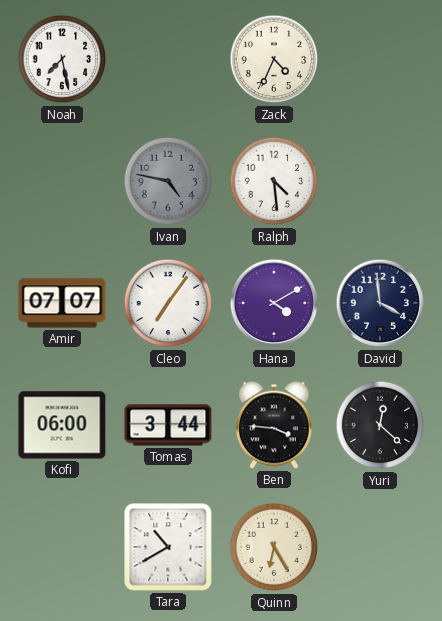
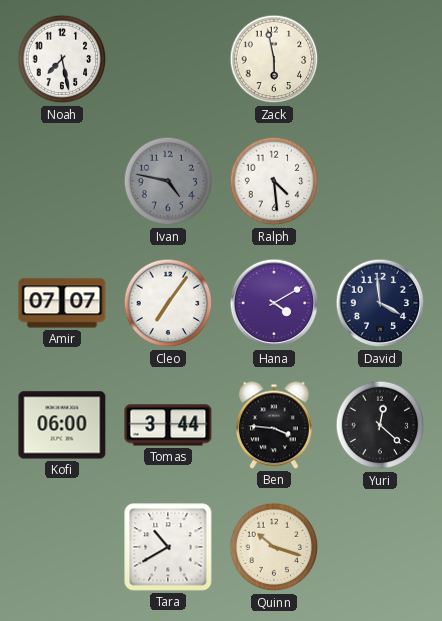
Zack: 4:34 -> 5:58
Quinn: 6:25 -> 10:18
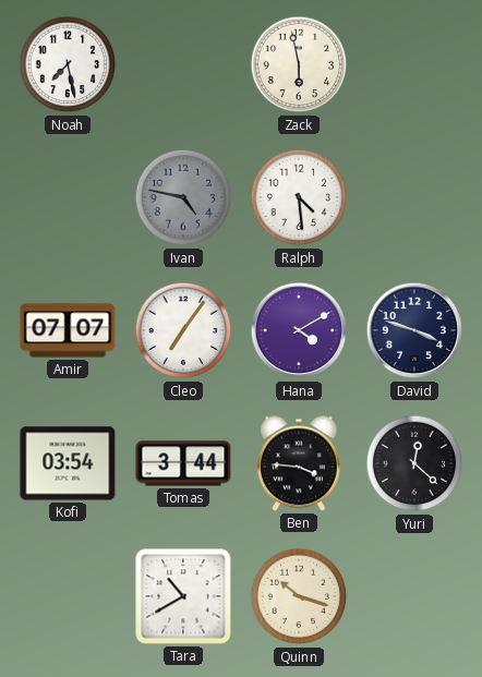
David: 3:59 -> 3:48
Kofi: 06:00 -> 03:54
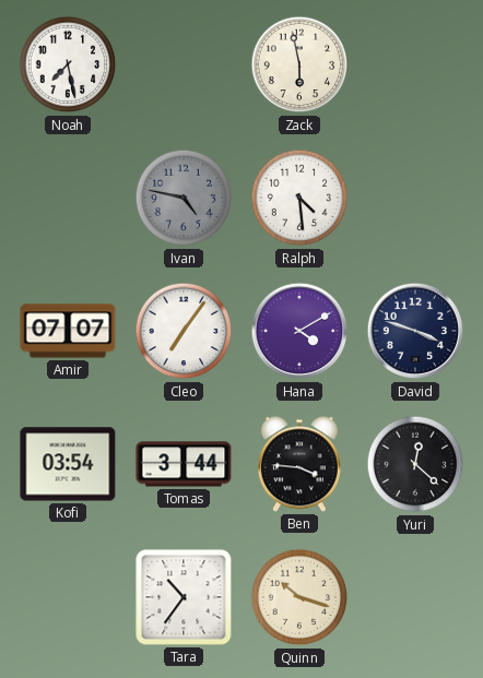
Tara: 10:40 -> 10:36
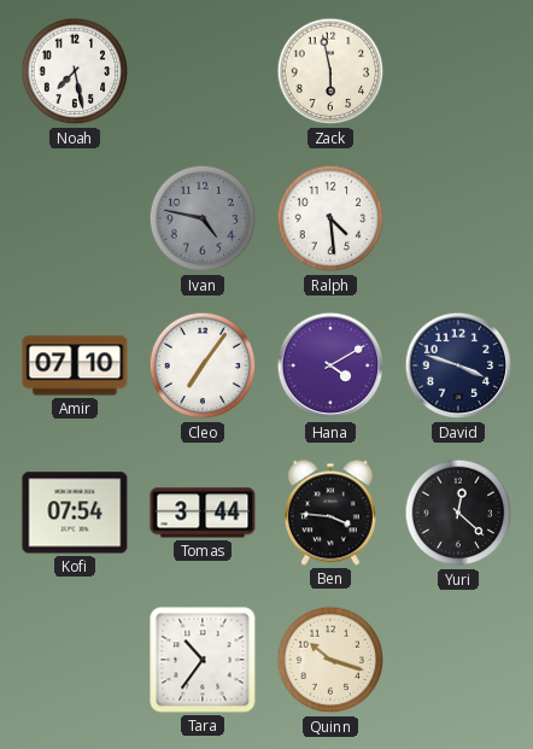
Amir: 07:07 -> 07:10
Kofi: 03:54 -> 07:54
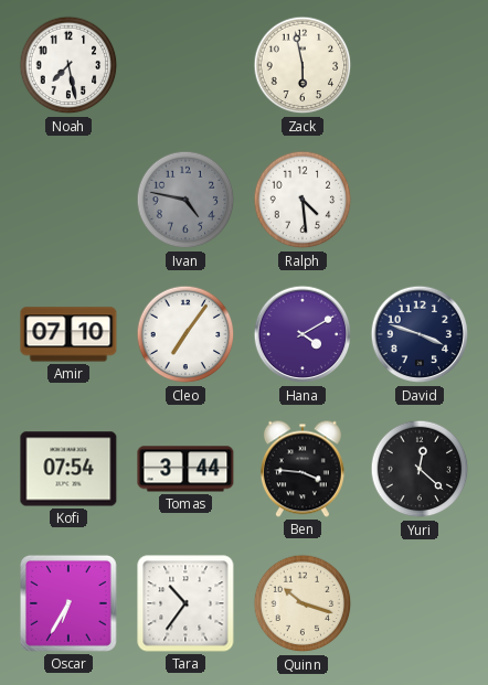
Oscar: none -> 6:35
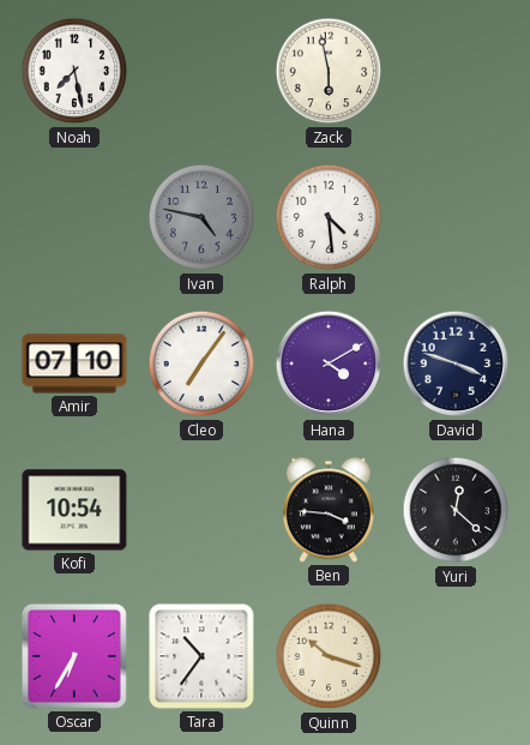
Kofi: 07:54 -> 10:54
Tomas: 3:44 -> none
